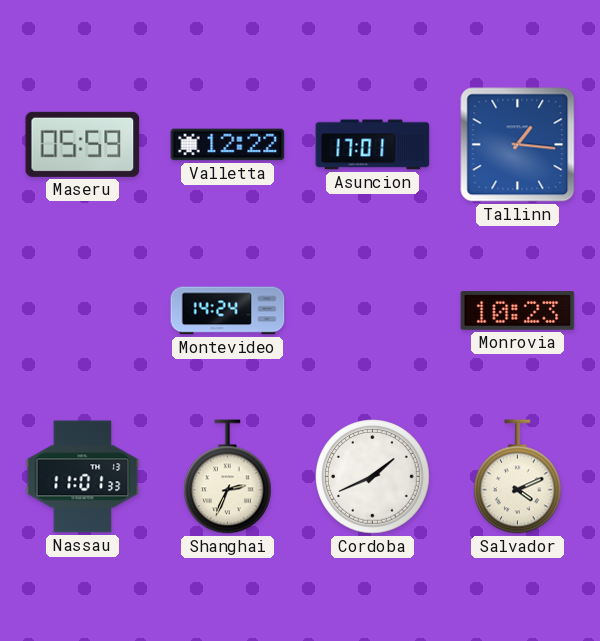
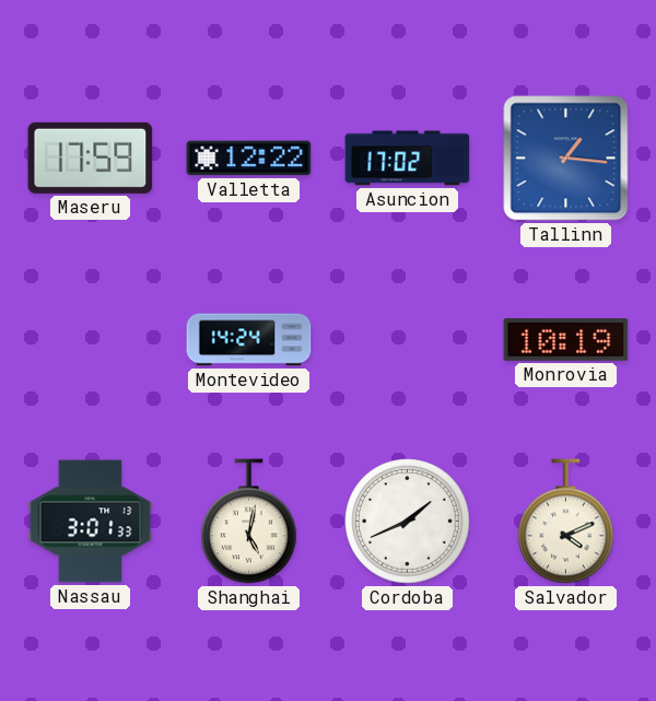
Maseru: 05:59 -> 17:59
Asuncion: 17:01 -> 17:02
Monrovia: 10:23 -> 10:19
Nassau: 11:01 -> 3:01
Shanghai: 2:34 -> 5:02
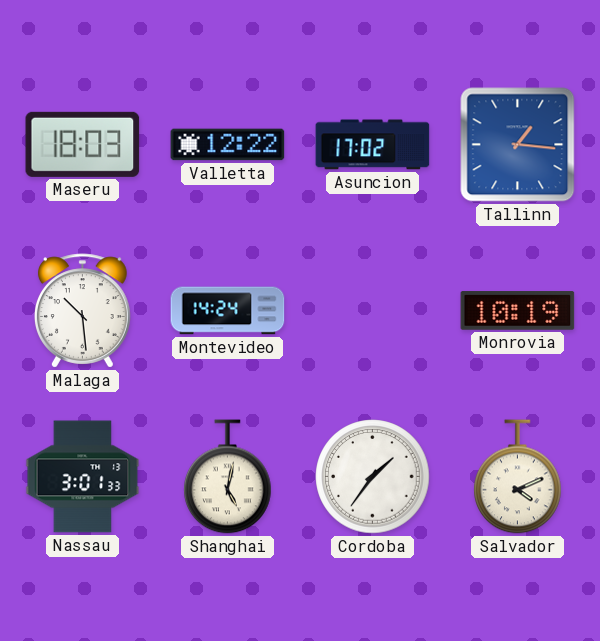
Maseru: 17:59 -> 18:03
Malaga: none -> 10:29
Cordoba: 1:41 -> 1:36
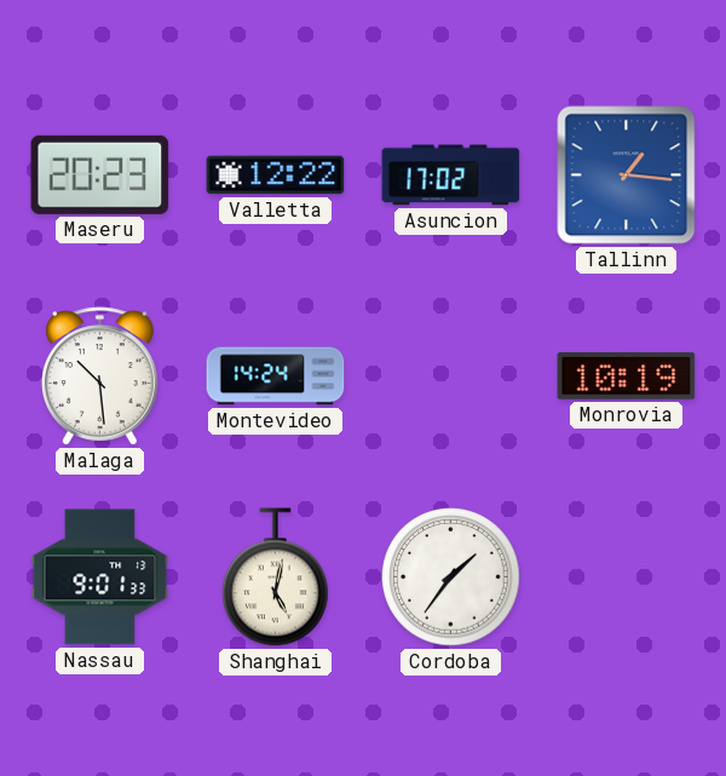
Maseru: 18:03 -> 20:23
Nassau: 3:01 -> 9:01
Salvador: 4:11 -> none
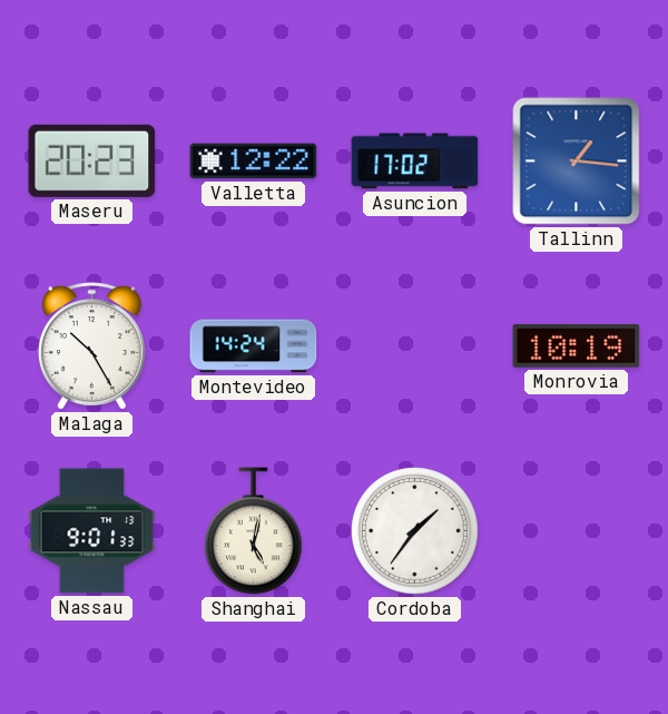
Malaga: 10:29 -> 10:25
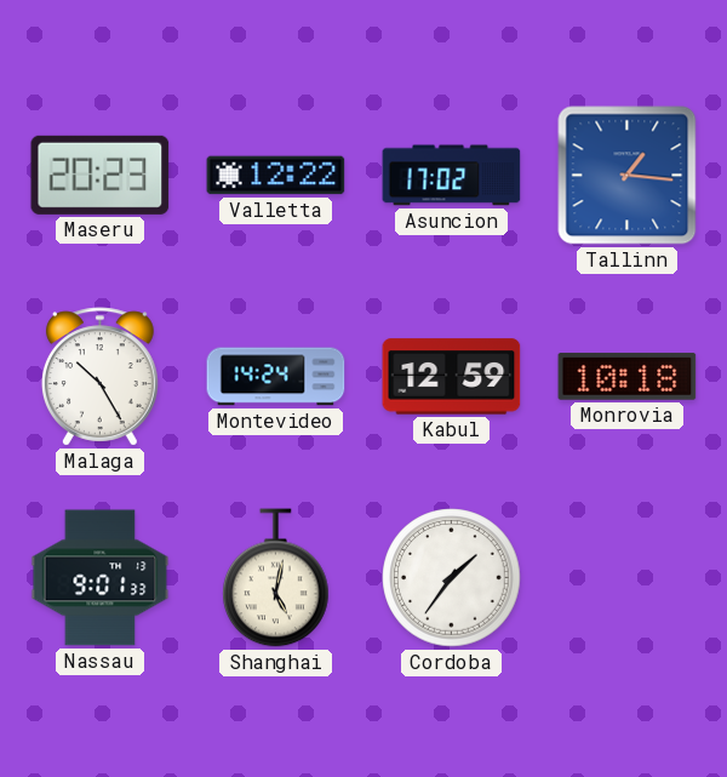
Kabul: none -> 12:59
Monrovia: 10:19 -> 10:18
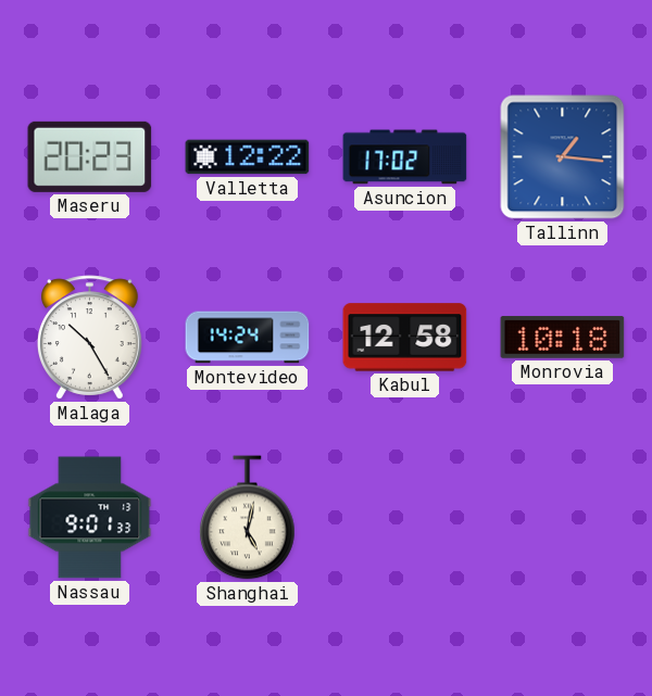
Kabul: 12:59 -> 12:58
Cordoba: 1:36 -> none
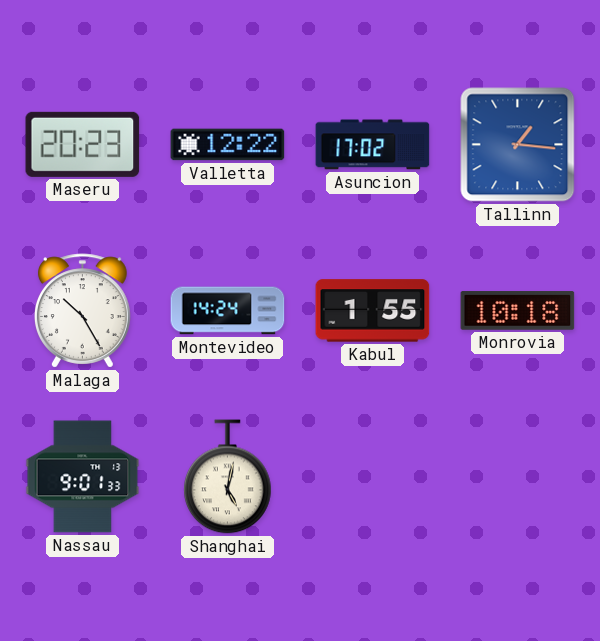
Kabul: 12:58 -> 1:55
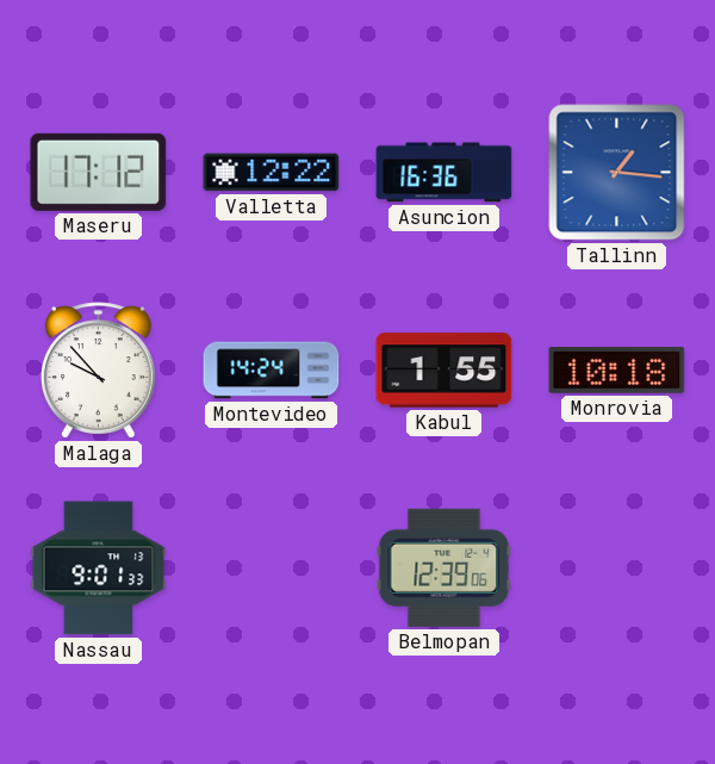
Maseru: 20:23 -> 17:12
Asuncion: 17:02 -> 16:36
Malaga: 10:25 -> 9:53
Shanghai: 5:02 -> none
Belmopan: none -> 12:39
